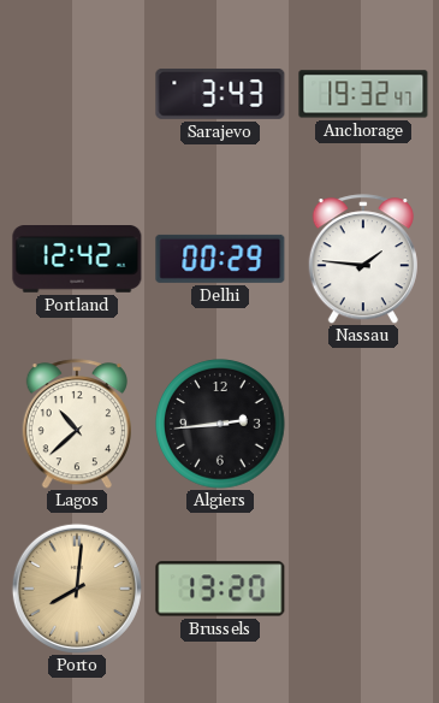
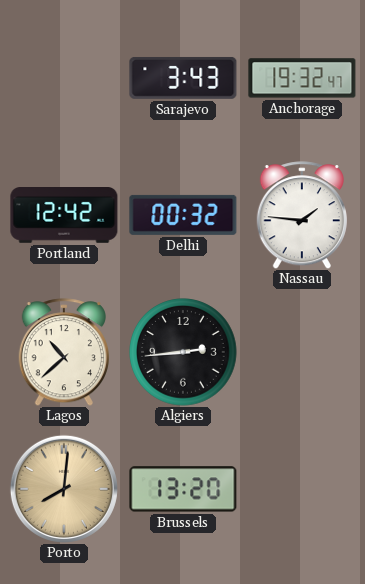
Delhi: 00:29 -> 00:32
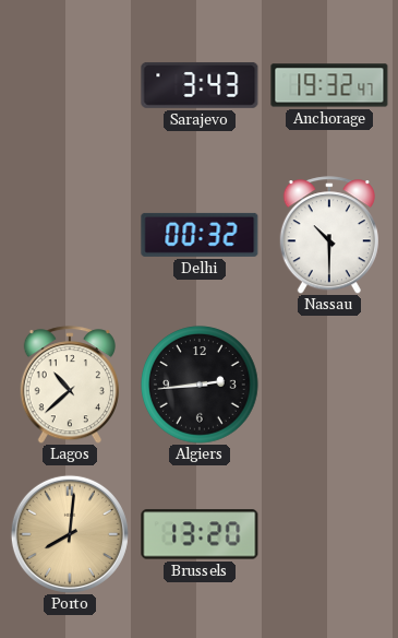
Portland: 12:42 -> none
Nassau: 1:46 -> 10:30
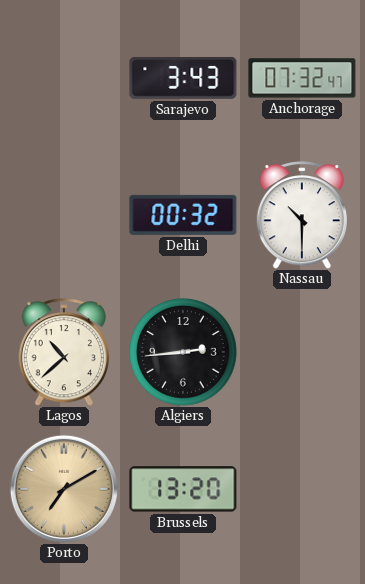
Anchorage: 19:32 -> 07:32
Porto: 8:01 -> 7:10
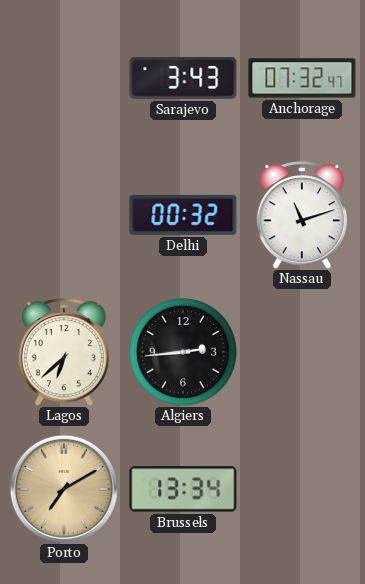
Nassau: 10:30 -> 11:12
Lagos: 10:38 -> 6:38
Brussels: 13:20 -> 13:34
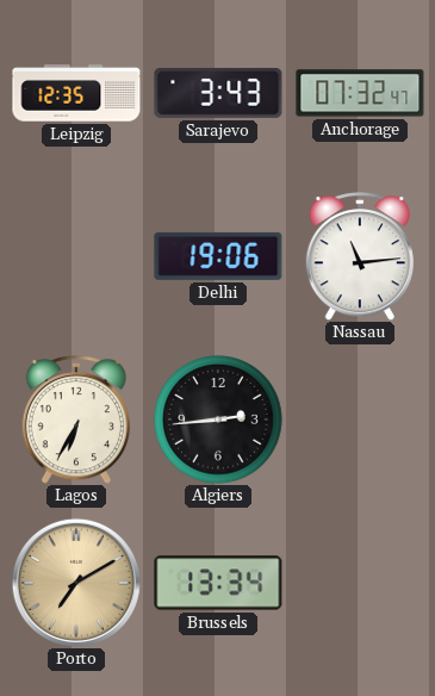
Leipzig: none -> 12:35
Delhi: 00:32 -> 19:06
Nassau: 11:12 -> 11:14
Lagos: 6:38 -> 6:35
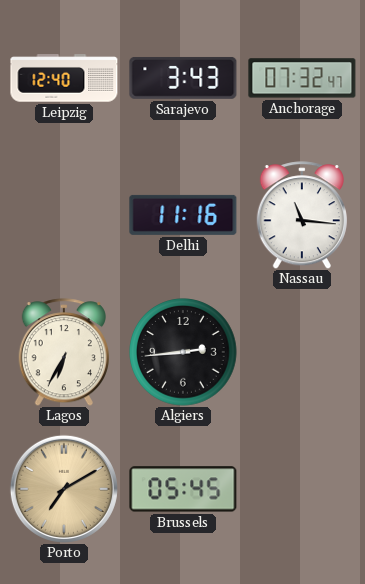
Leipzig: 12:35 -> 12:40
Delhi: 19:06 -> 11:16
Nassau: 11:14 -> 11:16
Brussels: 13:34 -> 05:45
